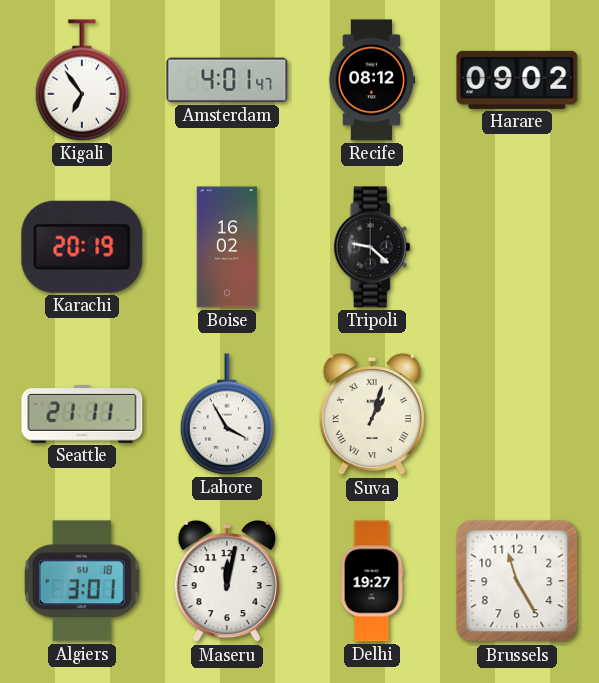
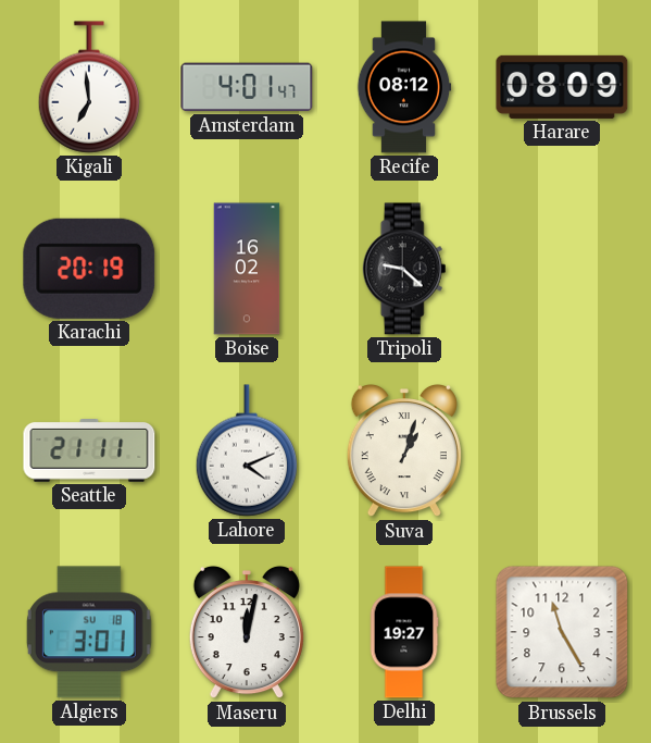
Kigali: 6:54 -> 6:59
Harare: 09:02 -> 08:09
Lahore: 3:55 -> 4:11
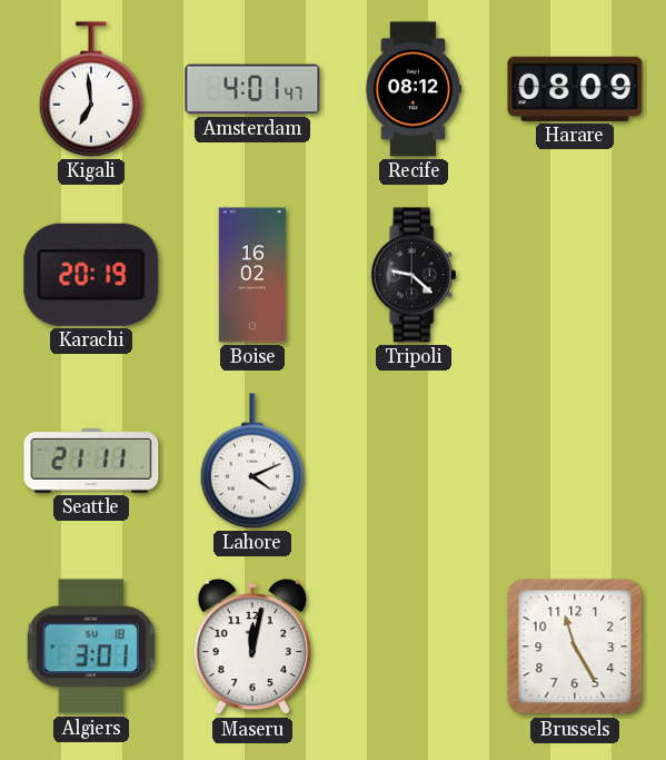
Suva: 1:03 -> none
Delhi: 19:27 -> none
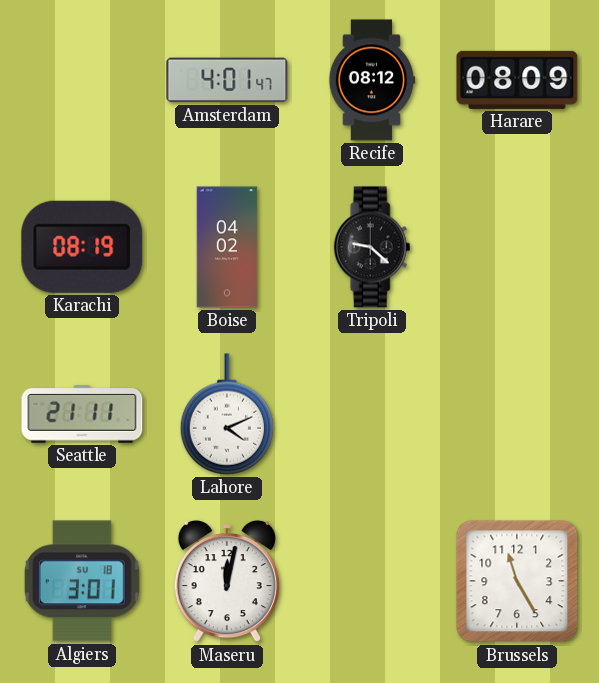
Kigali: 6:59 -> none
Karachi: 20:19 -> 08:19
Boise: 16:02 -> 04:02
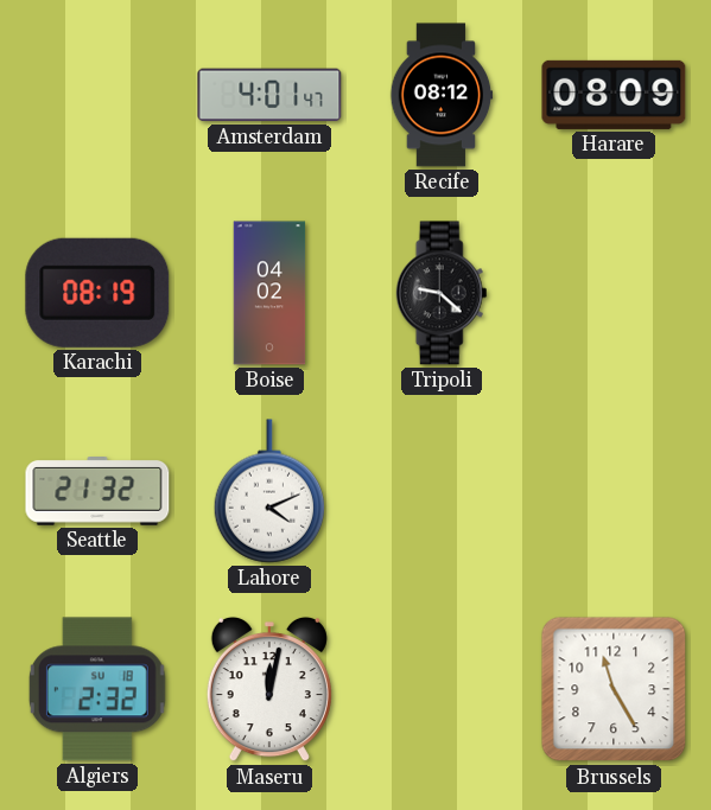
Seattle: 21:11 -> 21:32
Algiers: 3:01 -> 2:32
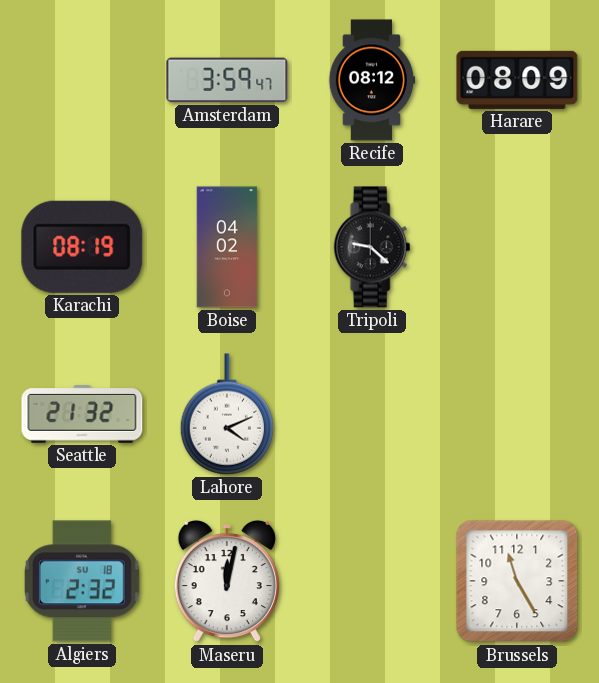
Amsterdam: 4:01 -> 3:59
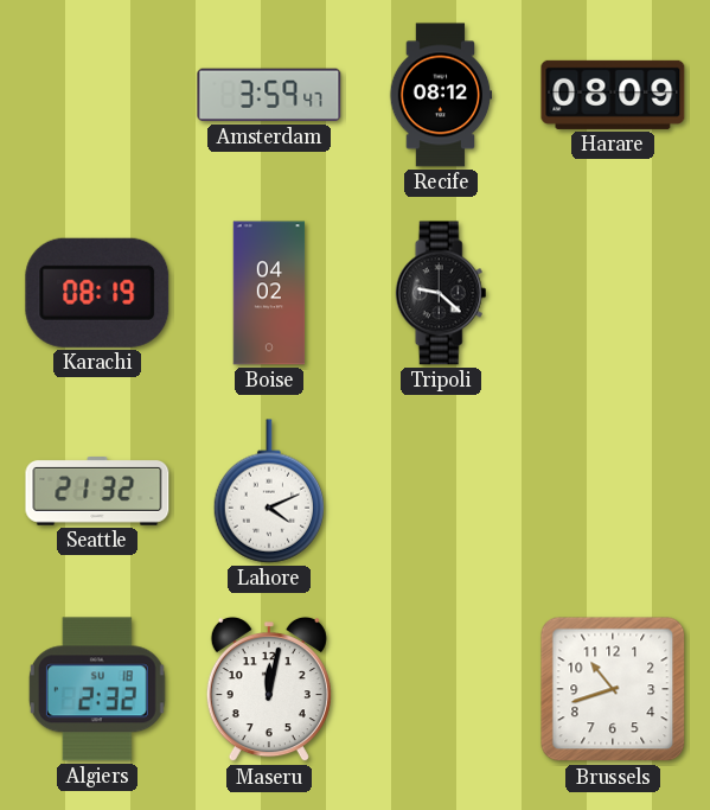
Brussels: 11:25 -> 10:42
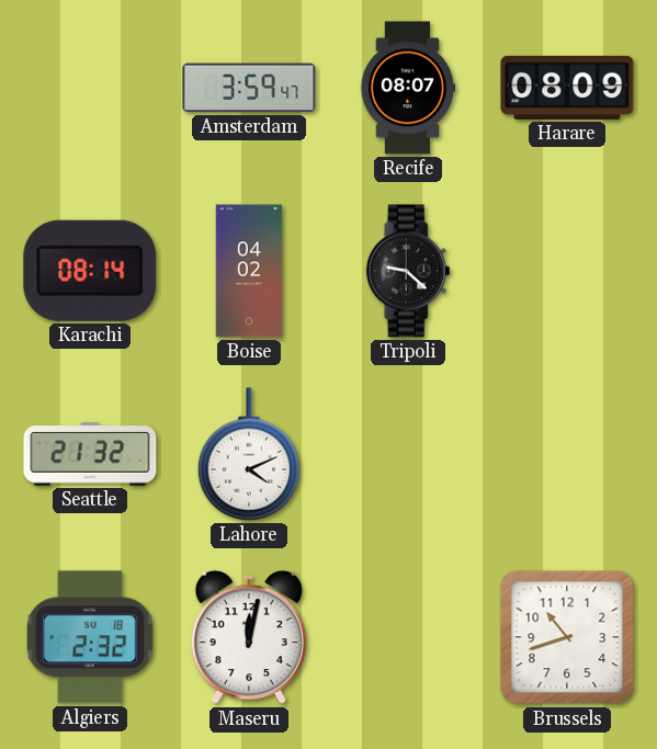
Recife: 08:12 -> 08:07
Karachi: 08:19 -> 08:14
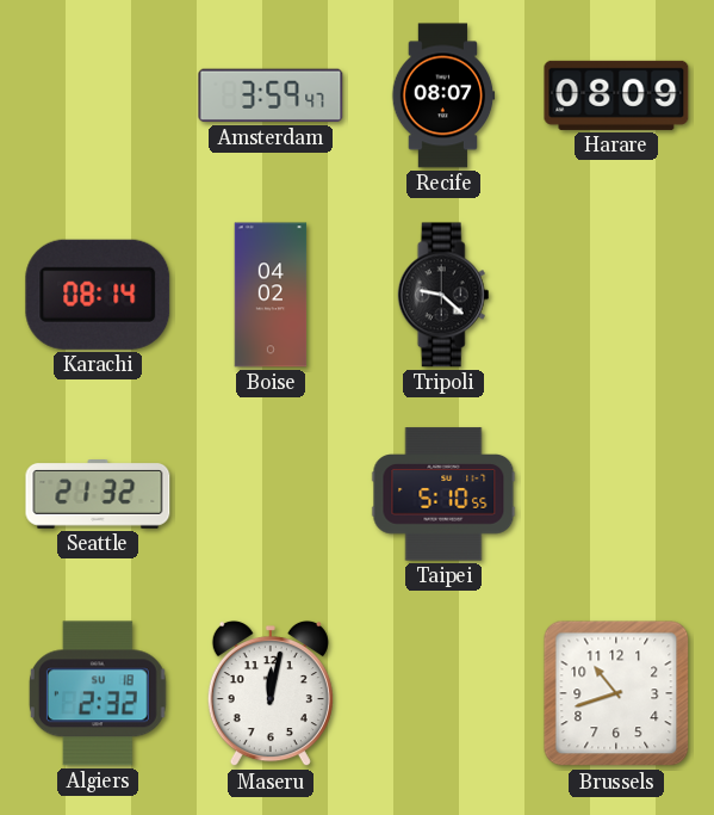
Lahore: 4:11 -> none
Taipei: none -> 5:10
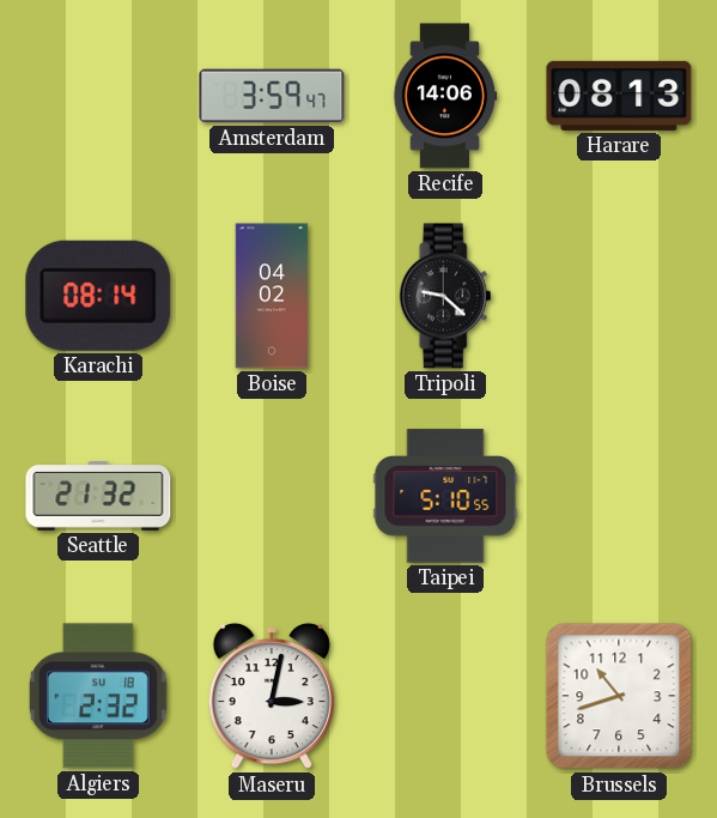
Recife: 08:07 -> 14:06
Harare: 08:09 -> 08:13
Maseru: 12:02 -> 3:02
